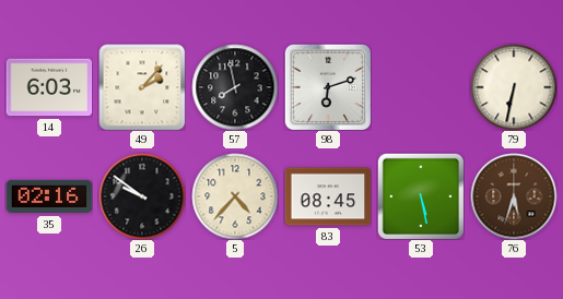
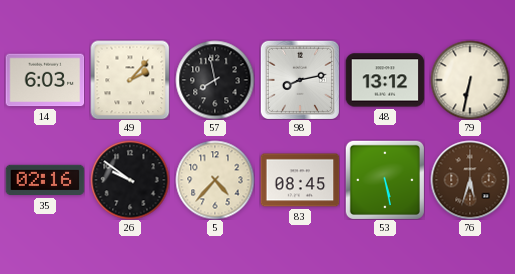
98: 6:12 -> 8:13
48: none -> 13:12
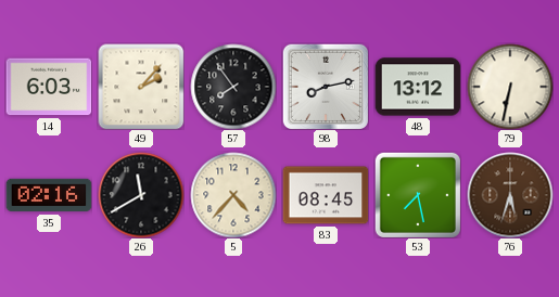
57: 7:58 -> 7:54
26: 9:51 -> 11:40
53: 5:28 -> 7:28
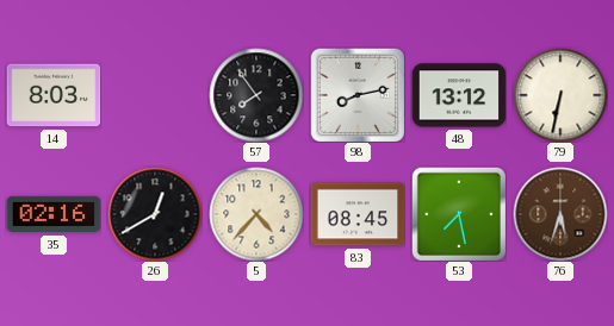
14: 6:03 -> 8:03
49: 2:07 -> none
26: 11:40 -> 12:40
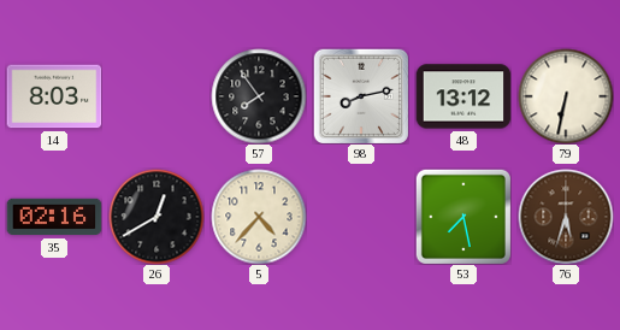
83: 08:45 -> none
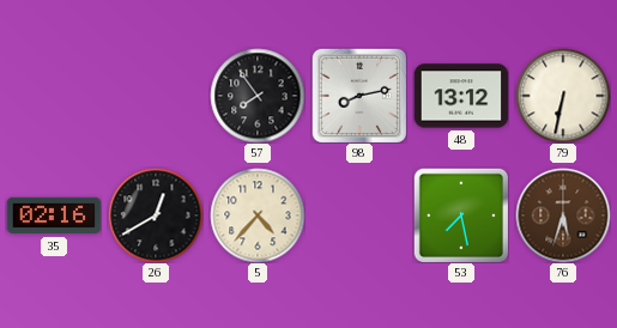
14: 8:03 -> none
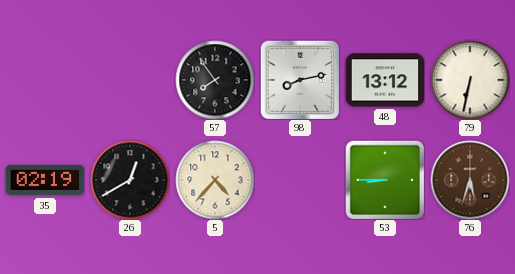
35: 02:16 -> 02:19
53: 7:28 -> 8:45
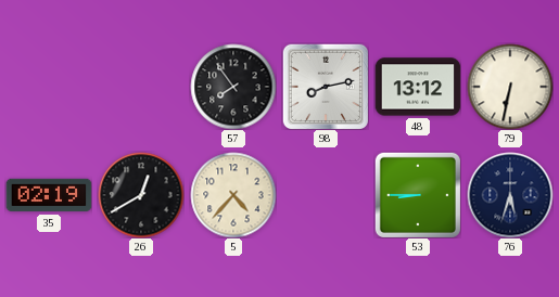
76 dial: brown -> navy
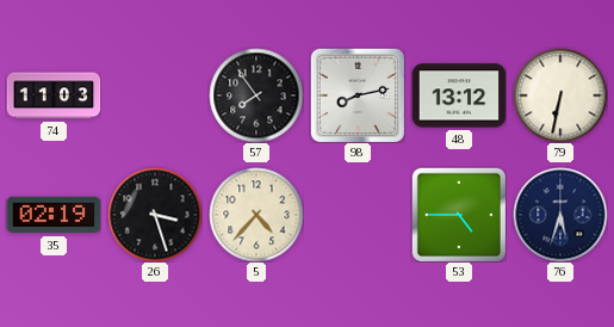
74: none -> 11:03
26: 12:40 -> 3:27
53: 8:45 -> 4:45
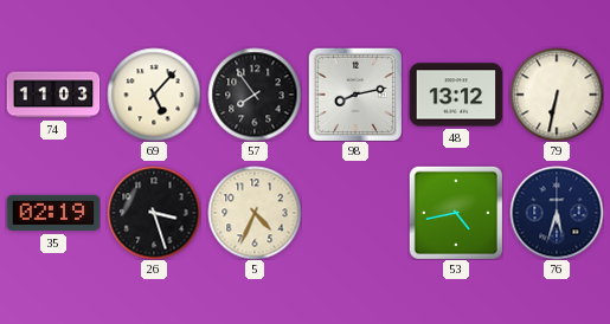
69: none -> 5:07
5: 4:37 -> 4:34
53: 4:45 -> 4:43
